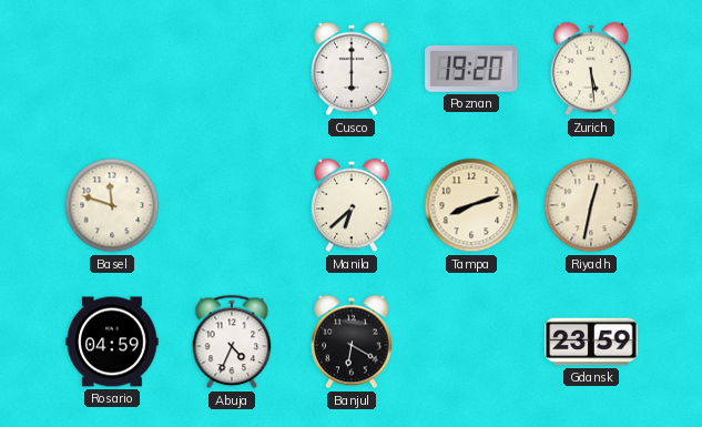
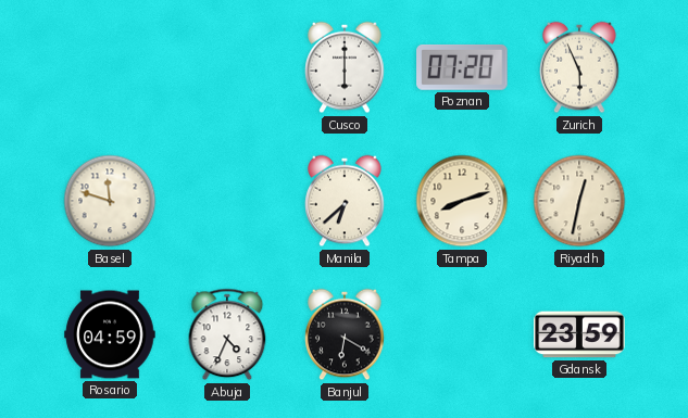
Poznan: 19:20 -> 07:20
Zurich: 5:29 -> 5:56
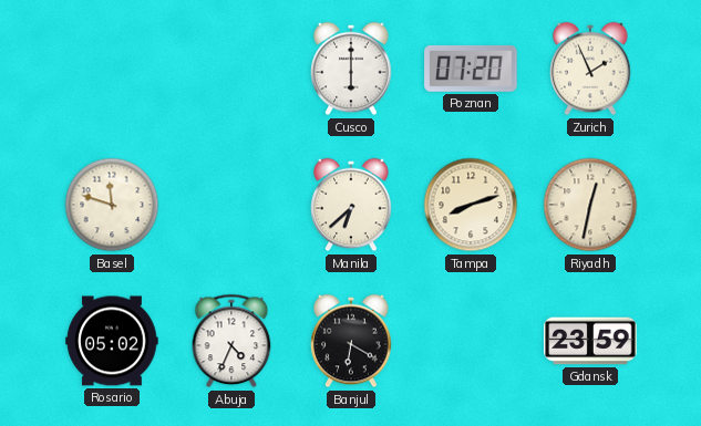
Zurich: 5:56 -> 1:56
Rosario: 04:59 -> 05:02
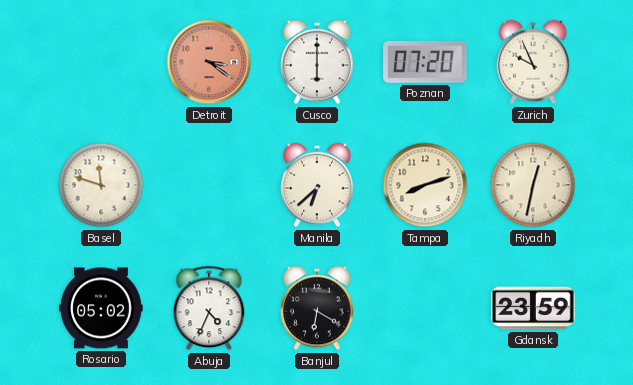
Detroit: none -> 3:21
Zurich: 1:56 -> 9:56
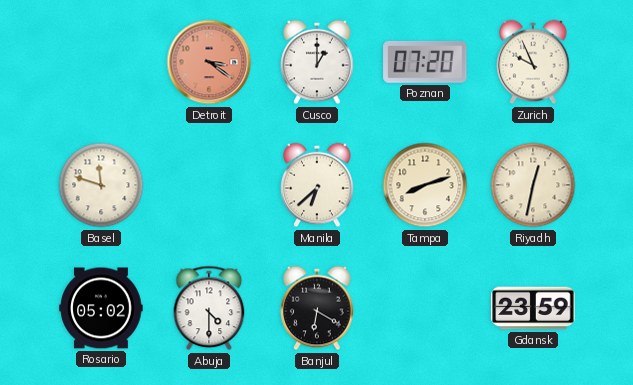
Cusco: 6:00 -> 1:00
Abuja: 4:34 -> 4:30
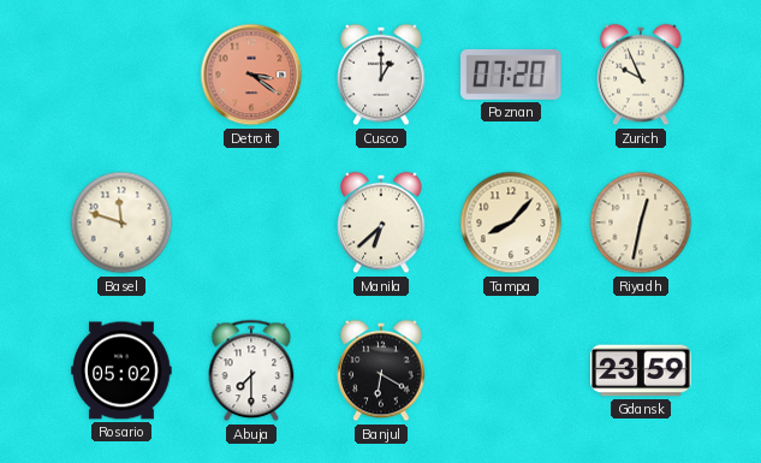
Tampa: 8:12 -> 8:07
Abuja: 4:30 -> 7:30
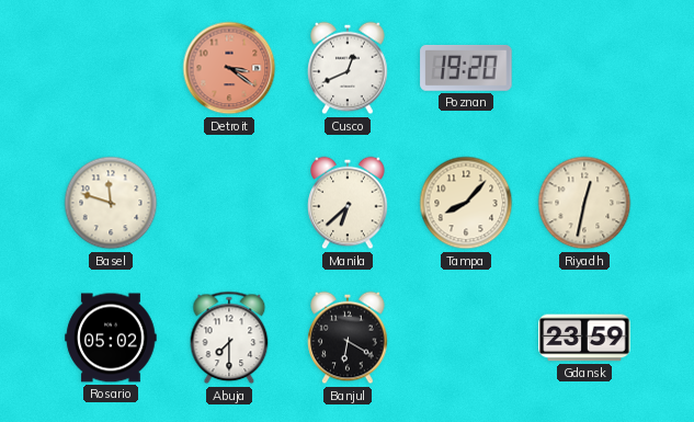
Cusco: 1:00 -> 12:41
Poznan: 07:20 -> 19:20
Zurich: 9:56 -> none
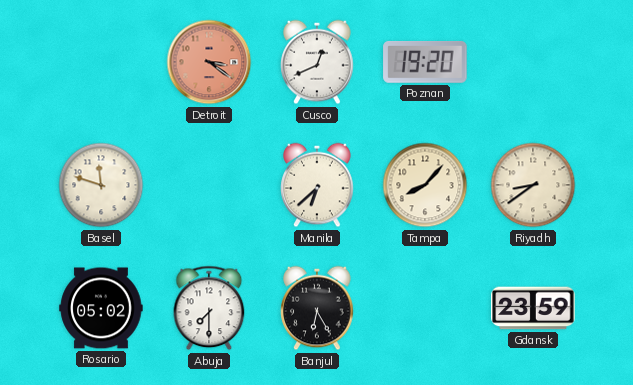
Riyadh: 12:32 -> 8:39
Banjul: 6:20 -> 6:25
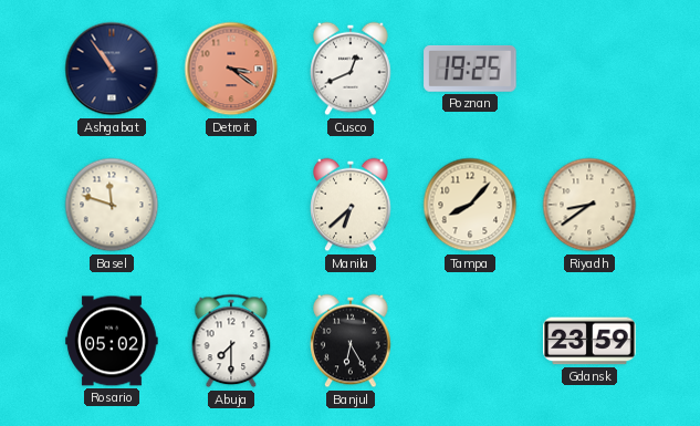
Ashgabat: none -> 10:54
Poznan: 19:20 -> 19:25
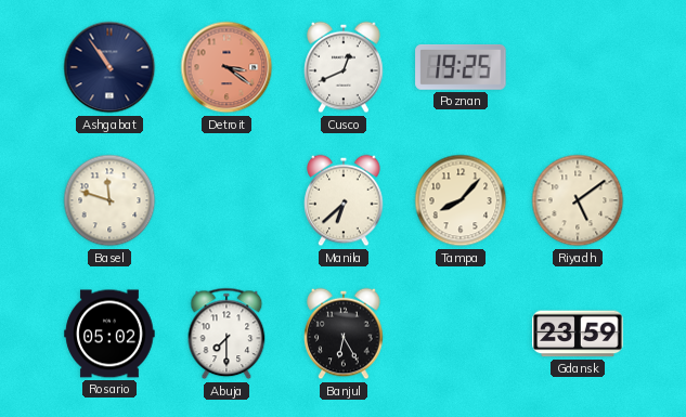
Riyadh: 8:39 -> 5:09
